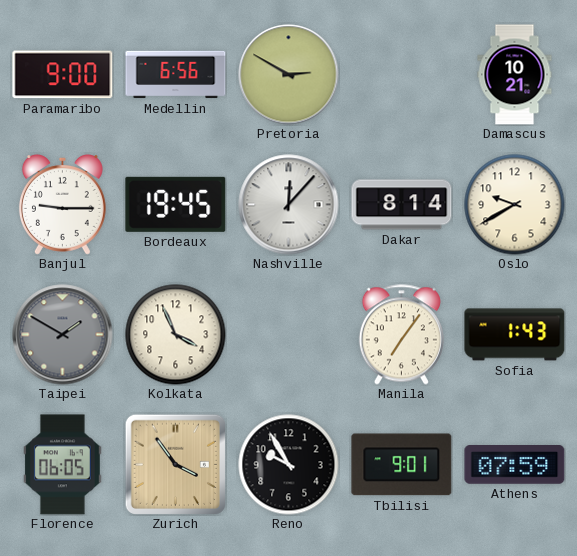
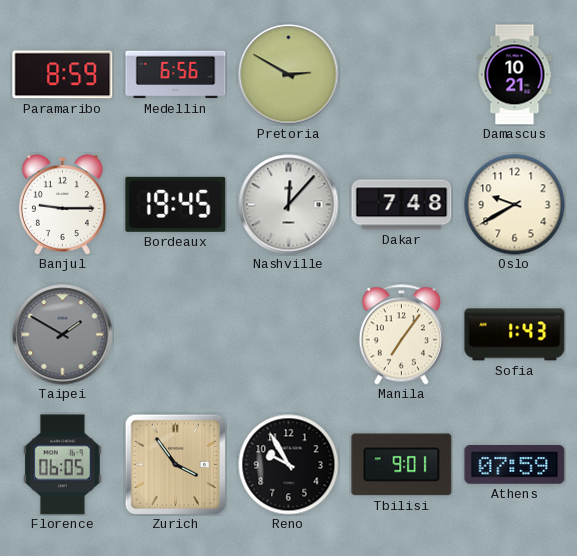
Paramaribo: 9:00 -> 8:59
Dakar: 8:14 -> 7:48
Kolkata: 3:56 -> none
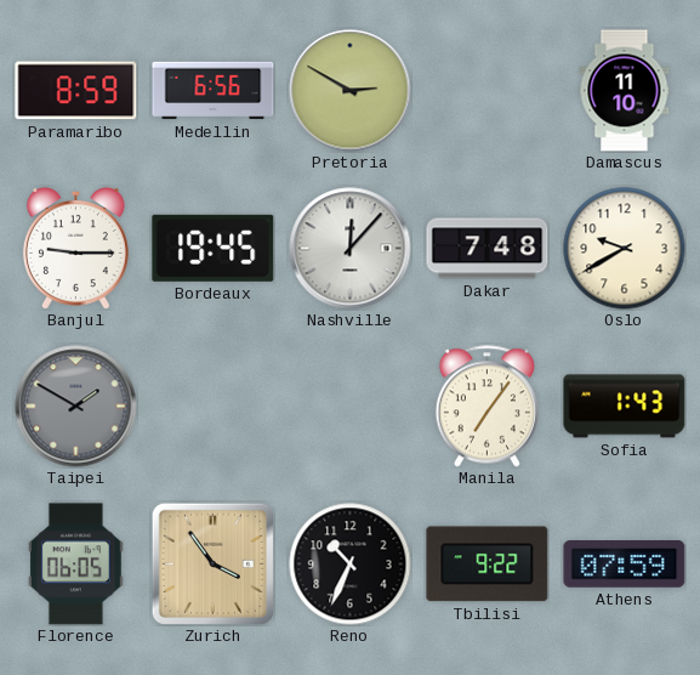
Damascus: 10:21 -> 11:10
Reno: 9:55 -> 10:34
Tbilisi: 9:01 -> 9:22
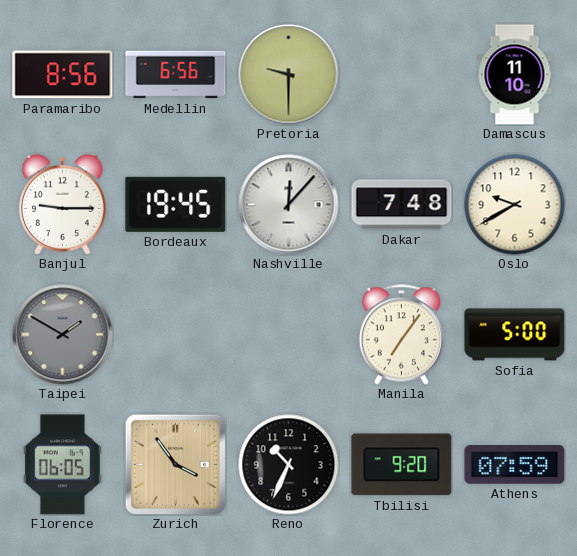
Paramaribo: 8:59 -> 8:56
Pretoria: 2:50 -> 9:30
Sofia: 1:43 -> 5:00
Tbilisi: 9:22 -> 9:20
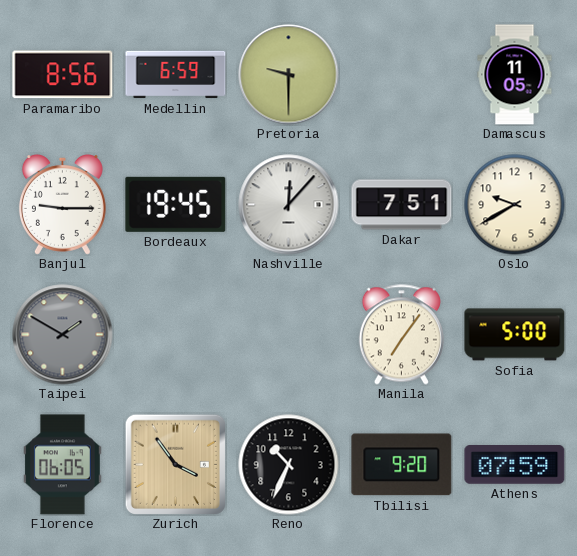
Medellin: 6:56 -> 6:59
Damascus: 11:10 -> 11:05
Dakar: 7:48 -> 7:51
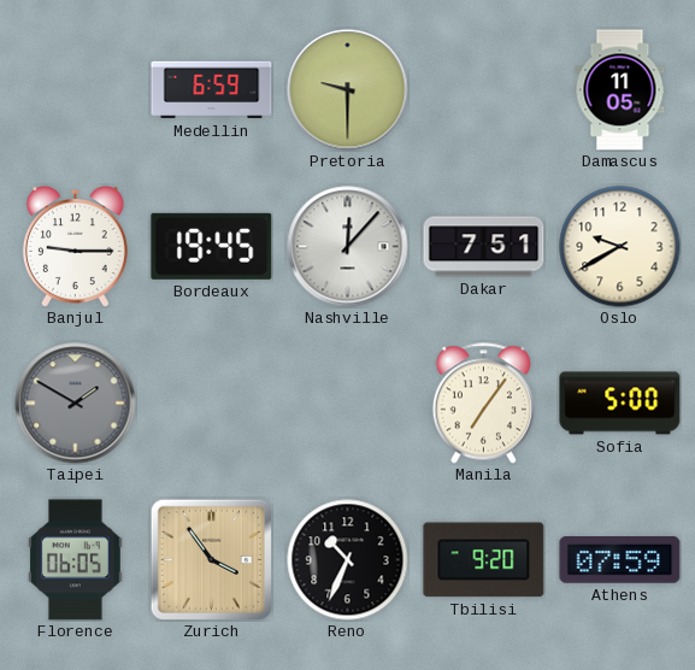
Paramaribo: 8:56 -> none
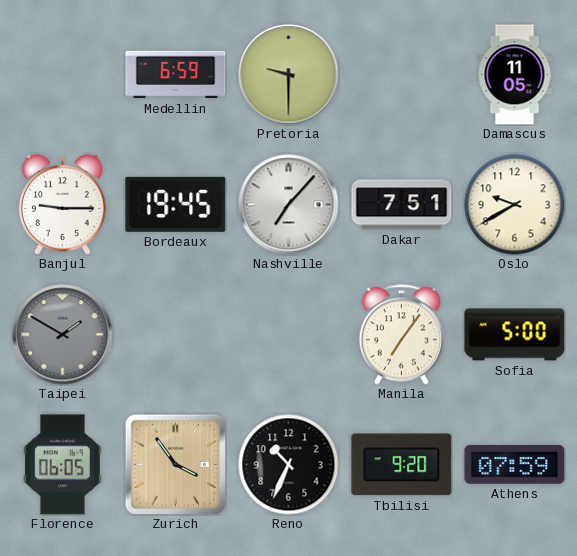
Nashville: 12:07 -> 7:07
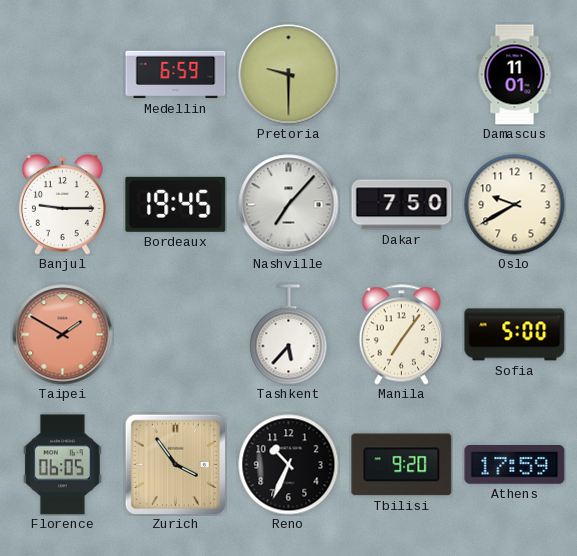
Damascus: 11:05 -> 11:01
Dakar: 7:51 -> 7:50
Taipei dial: grey -> salmon
Tashkent: none -> 5:37
Athens: 07:59 -> 17:59
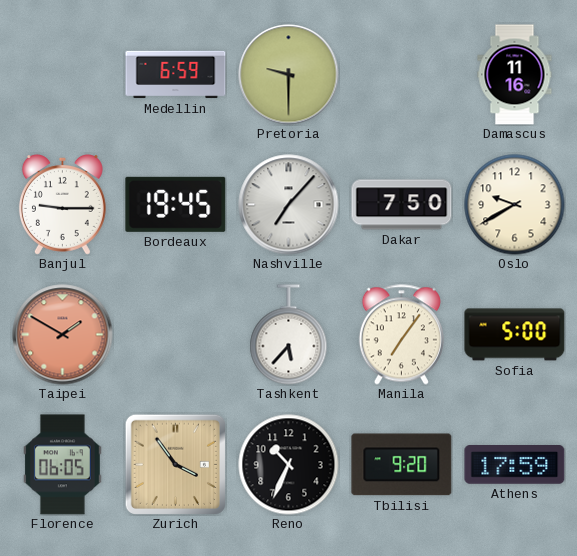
Damascus: 11:01 -> 11:16
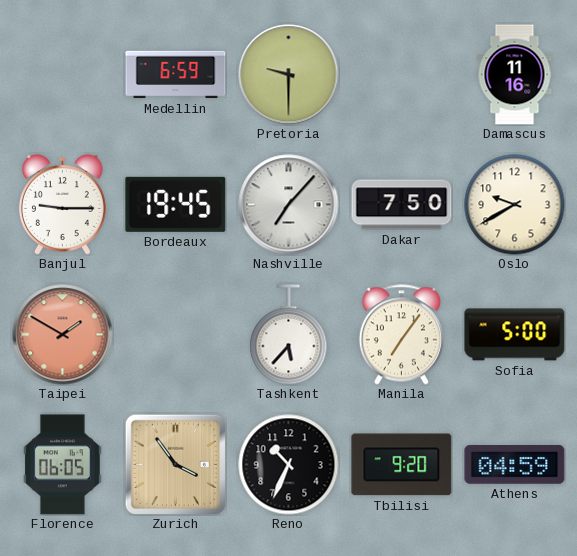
Athens: 17:59 -> 04:59
